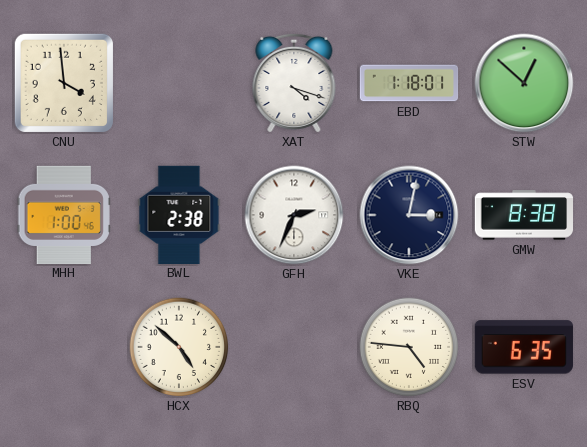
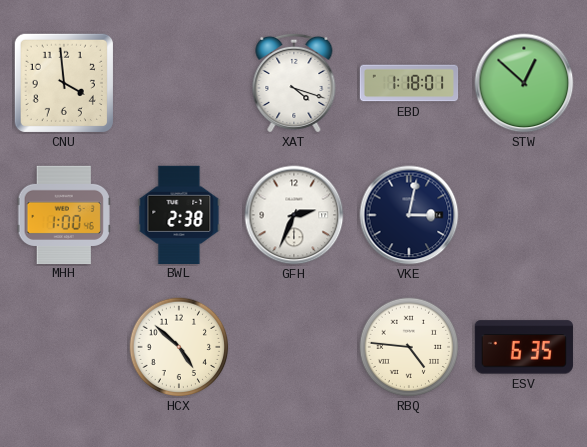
GMW: 8:38 -> none
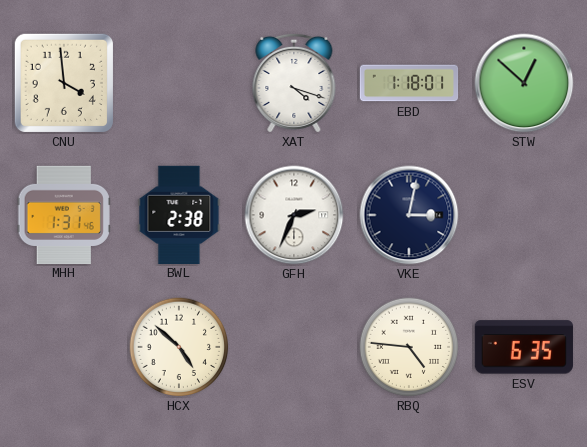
MHH: 1:00 -> 1:31
